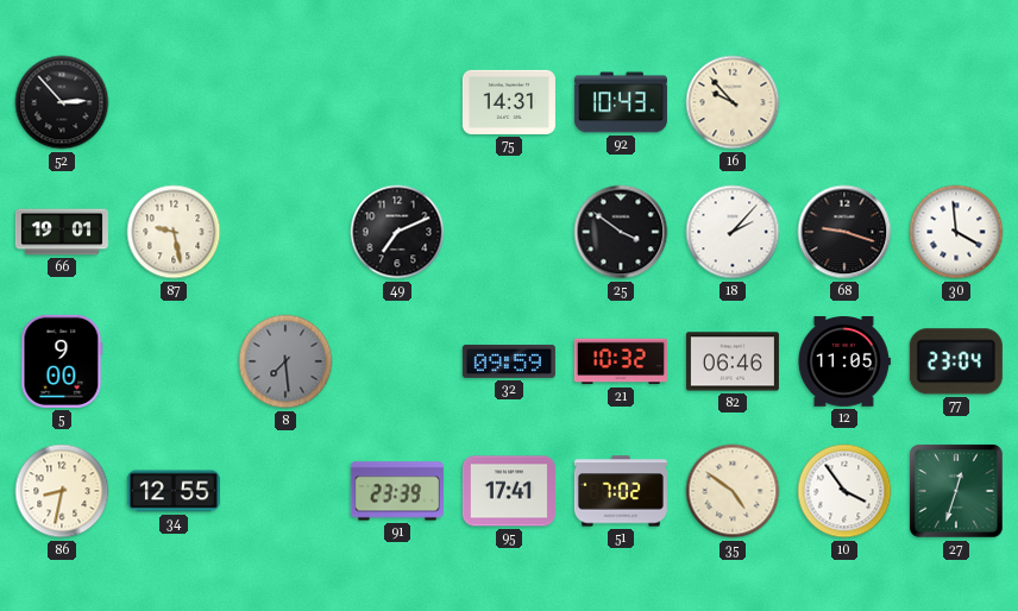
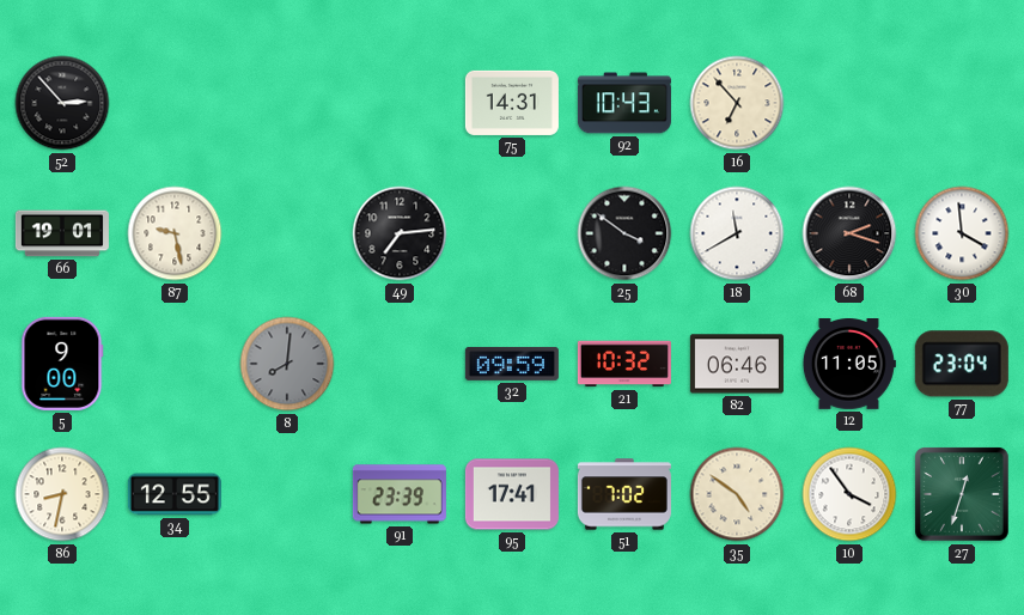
16: 9:53 -> 6:53
49: 7:11 -> 7:14
18: 2:07 -> 11:40
68: 9:18 -> 2:18
8: 7:29 -> 8:01
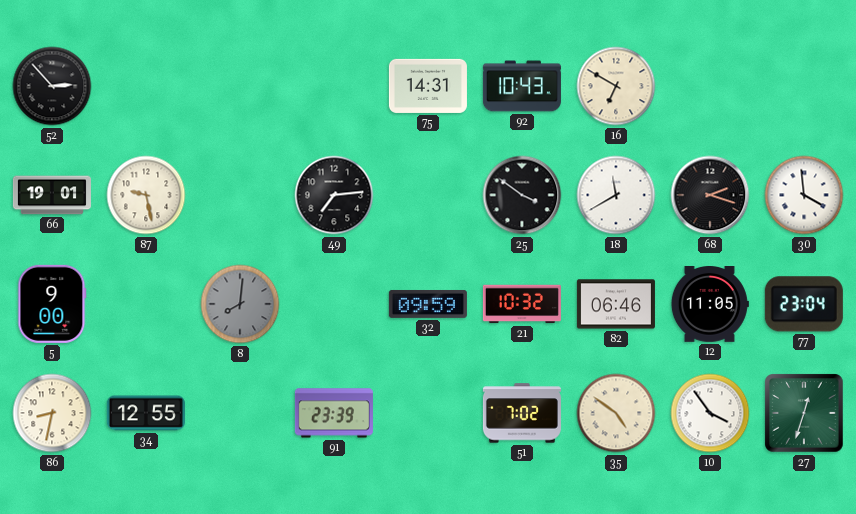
16: 6:53 -> 6:50
95: 17:41 -> none
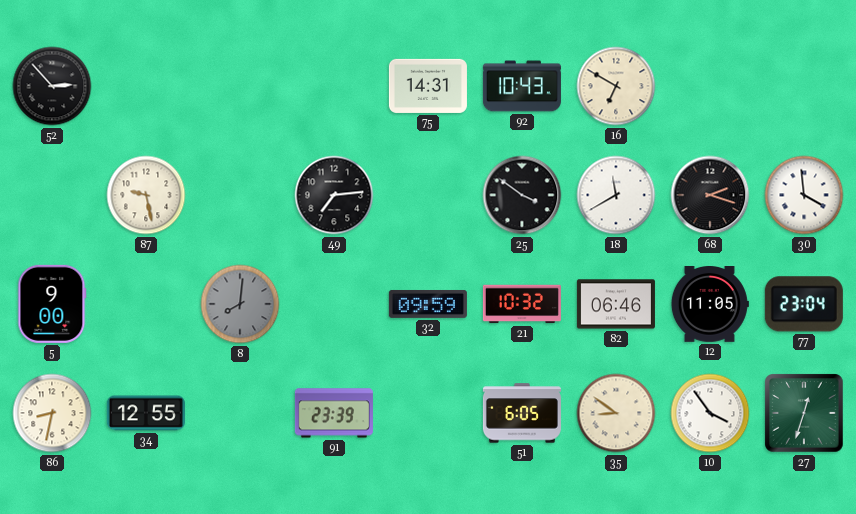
66: 19:01 -> none
51: 7:02 -> 6:05
35: 4:51 -> 8:51
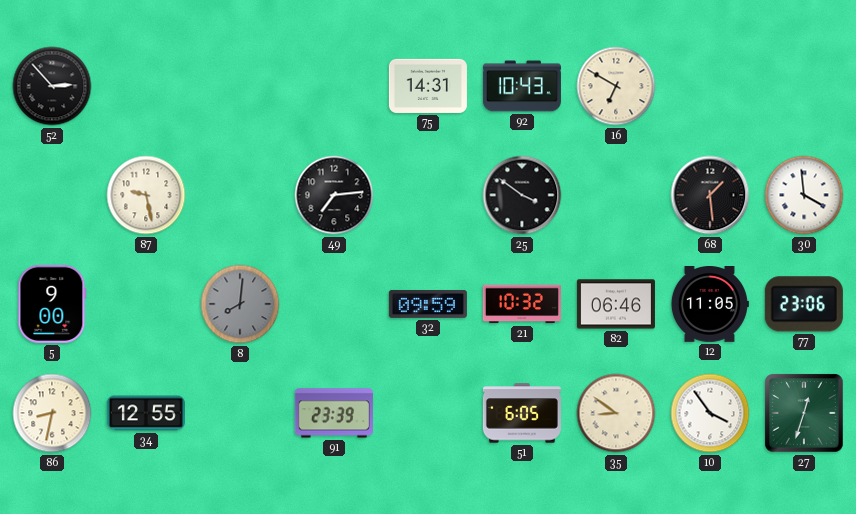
18: 11:40 -> none
68: 2:18 -> 1:29
77: 23:04 -> 23:06
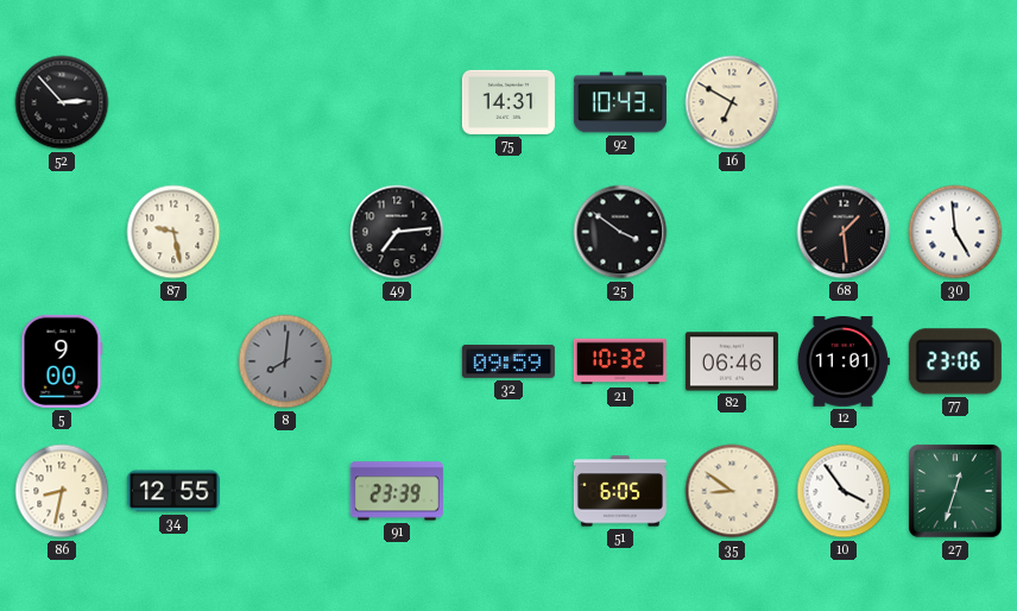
30: 3:59 -> 4:59
12: 11:05 -> 11:01
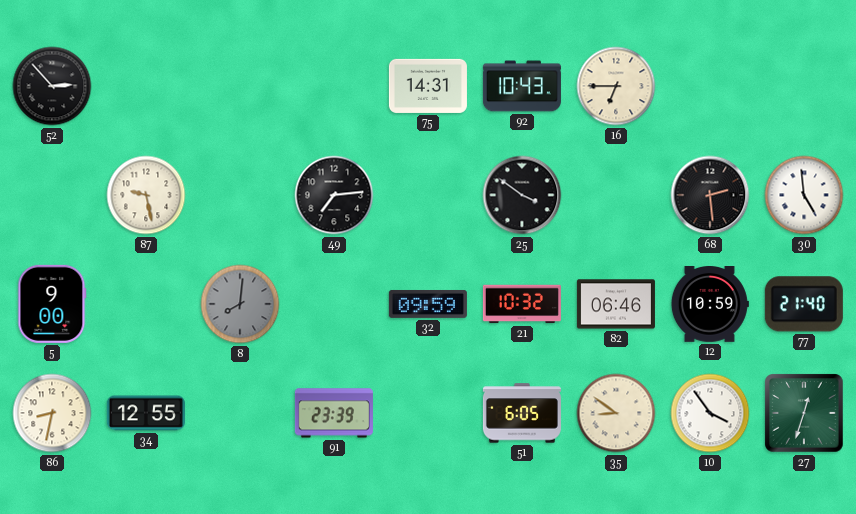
16: 6:50 -> 6:45
68: 1:29 -> 2:29
12: 11:01 -> 10:59
77: 23:06 -> 21:40
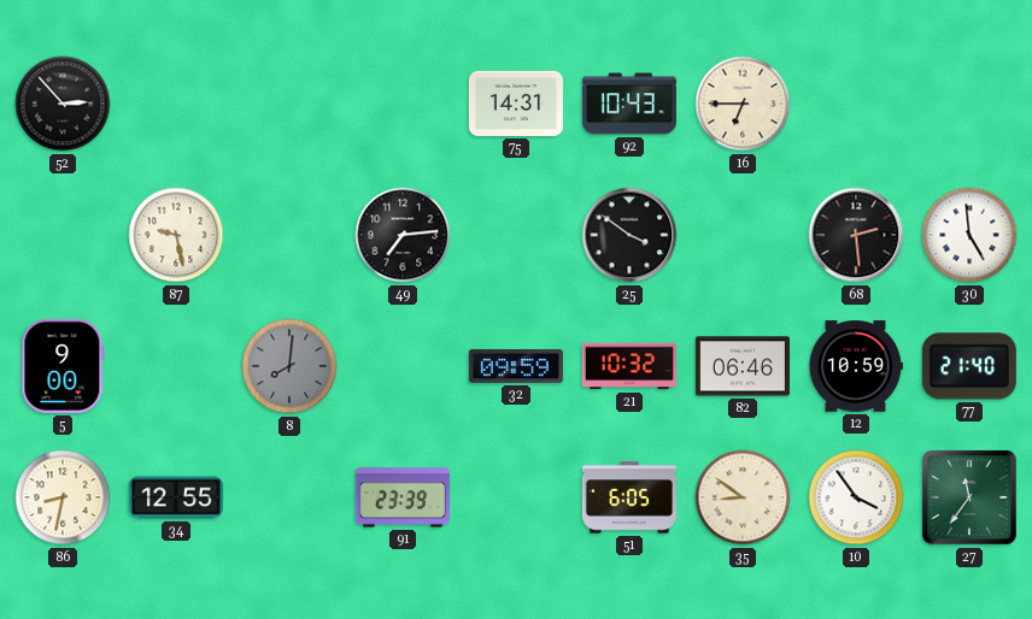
27: 12:33 -> 11:36
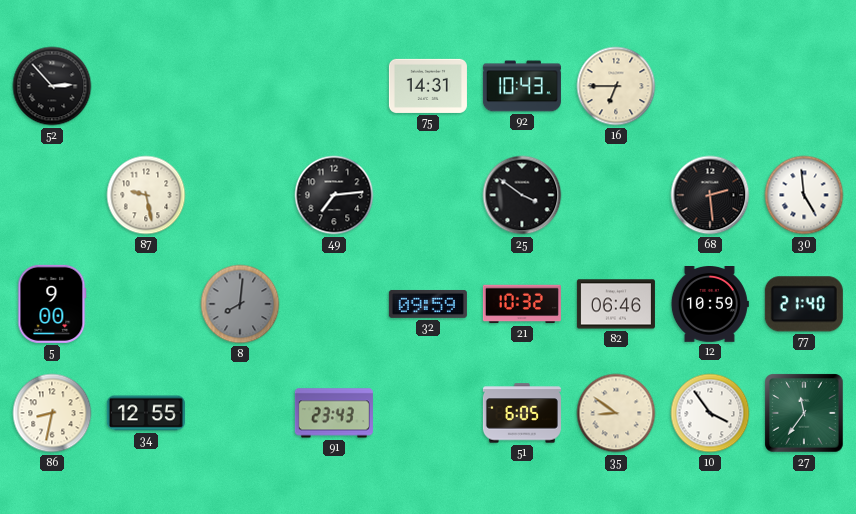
91: 23:39 -> 23:43
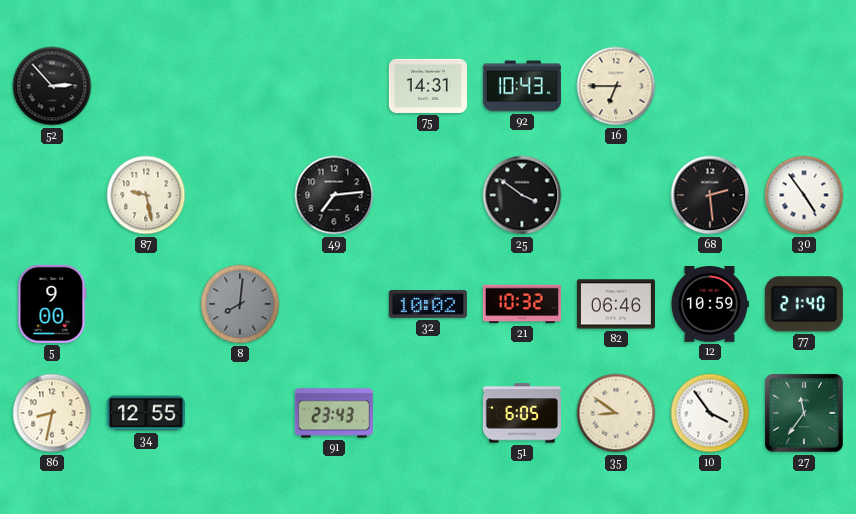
30: 4:59 -> 4:54
32: 09:59 -> 10:02
